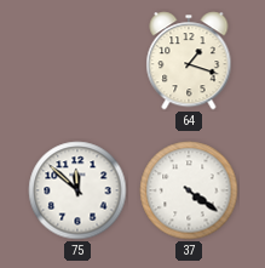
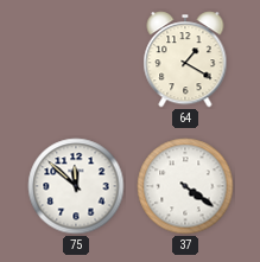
64: 1:18 -> 1:20
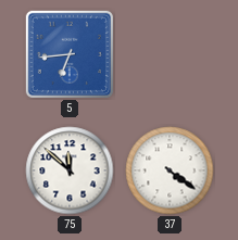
5: none -> 6:44
64: 1:20 -> none
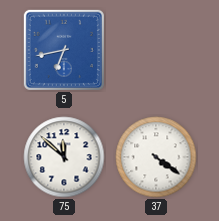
5: 6:44 -> 6:43
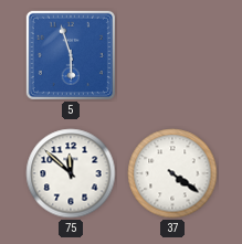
5: 6:43 -> 5:57
